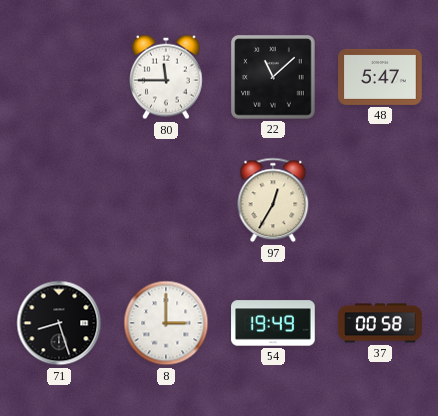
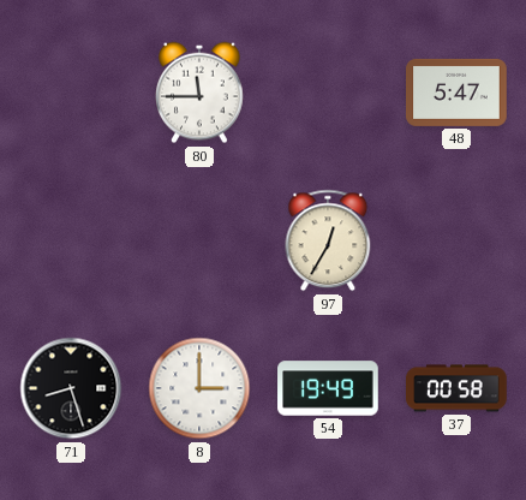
22: 11:08 -> none
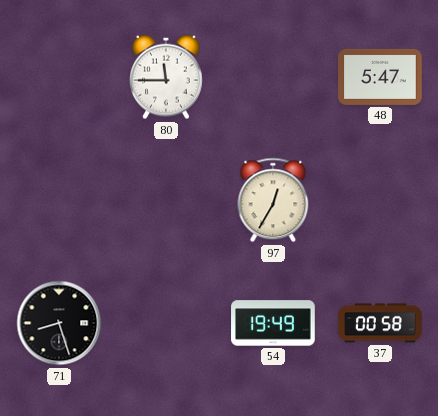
8: 3:00 -> none
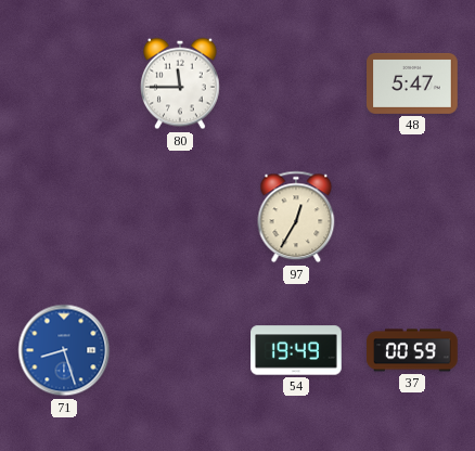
71 dial: black -> blue
37: 00:58 -> 00:59
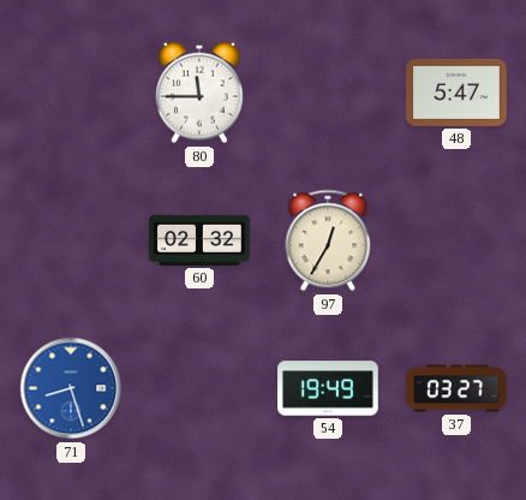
60: none -> 02:32
37: 00:59 -> 03:27
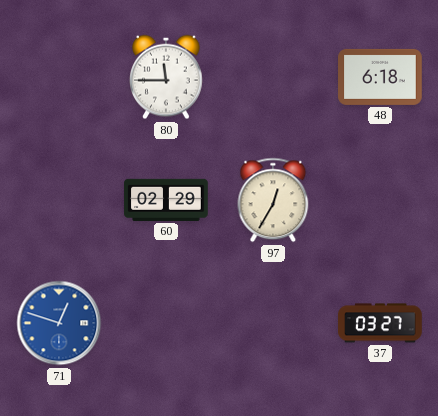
48: 5:47 -> 6:18
60: 02:32 -> 02:29
71: 8:27 -> 12:48
54: 19:49 -> none
